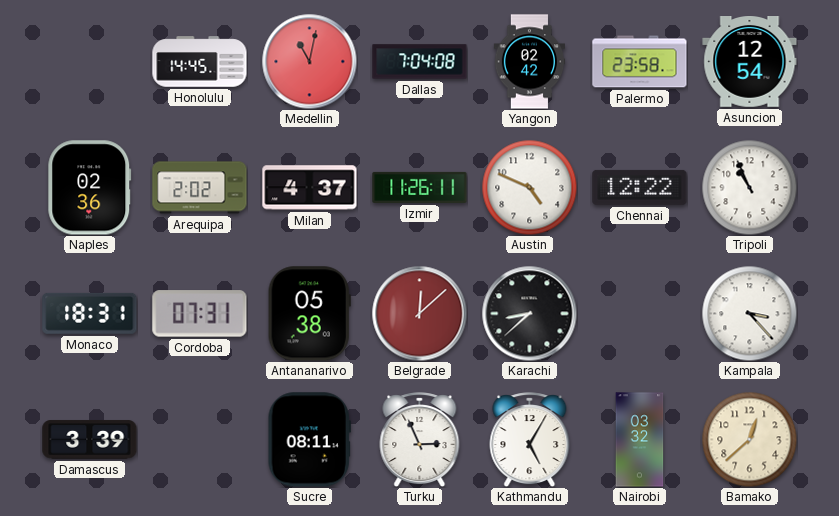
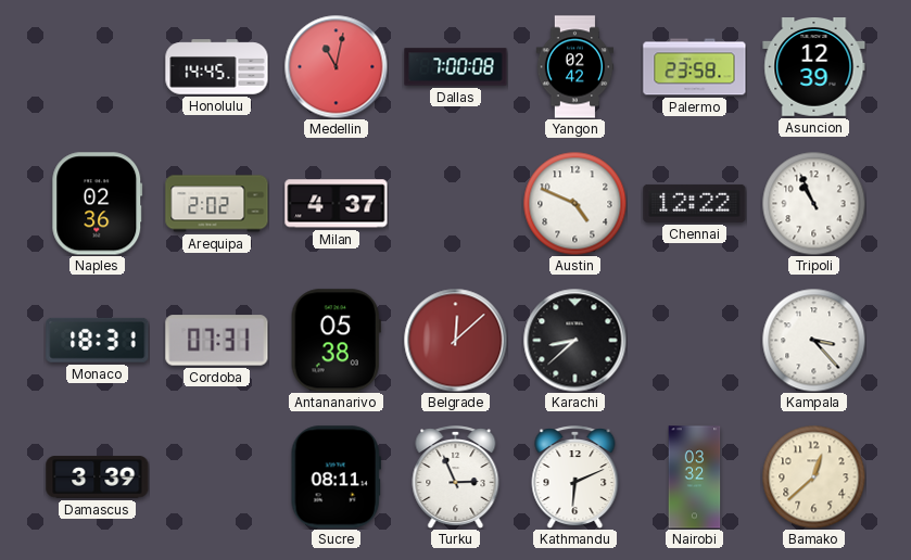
Dallas: 7:04 -> 7:00
Asuncion: 12:54 -> 12:39
Izmir: 11:26 -> none
Kathmandu: 5:05 -> 6:11
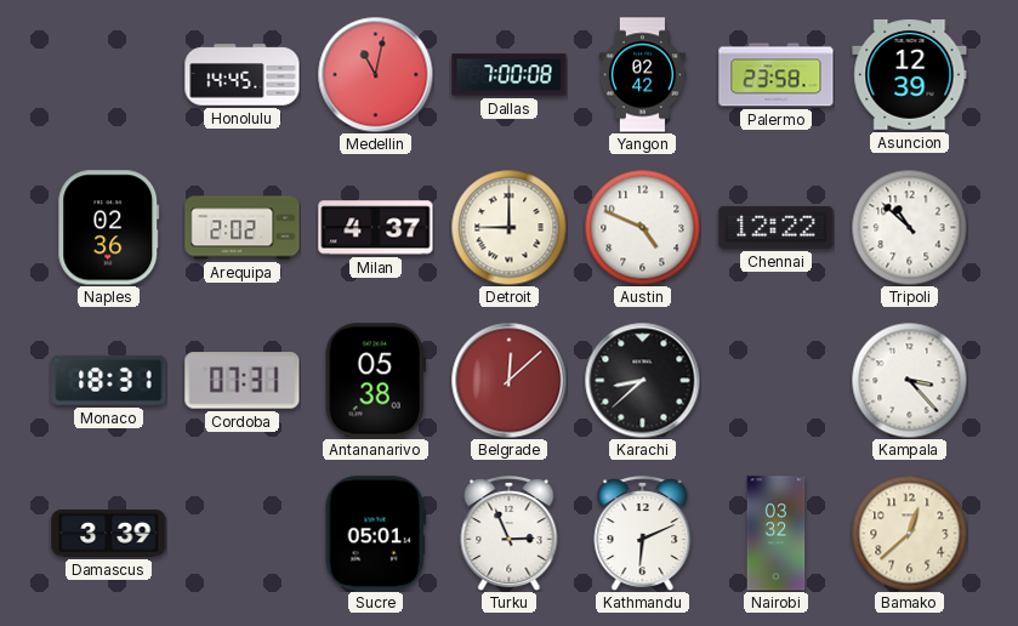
Detroit: none -> 9:00
Tripoli: 10:56 -> 10:52
Sucre: 08:11 -> 05:01
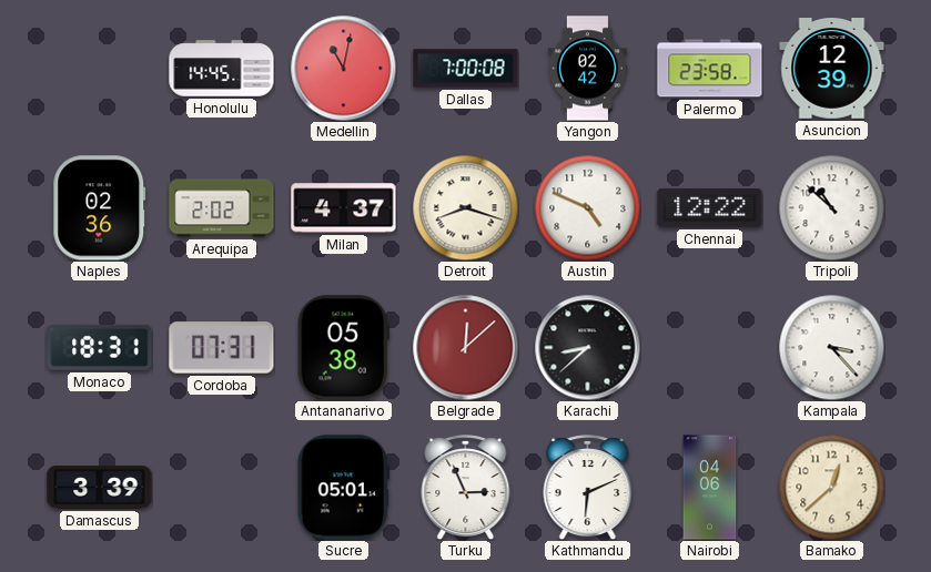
Detroit: 9:00 -> 8:18
Nairobi: 03:32 -> 04:06
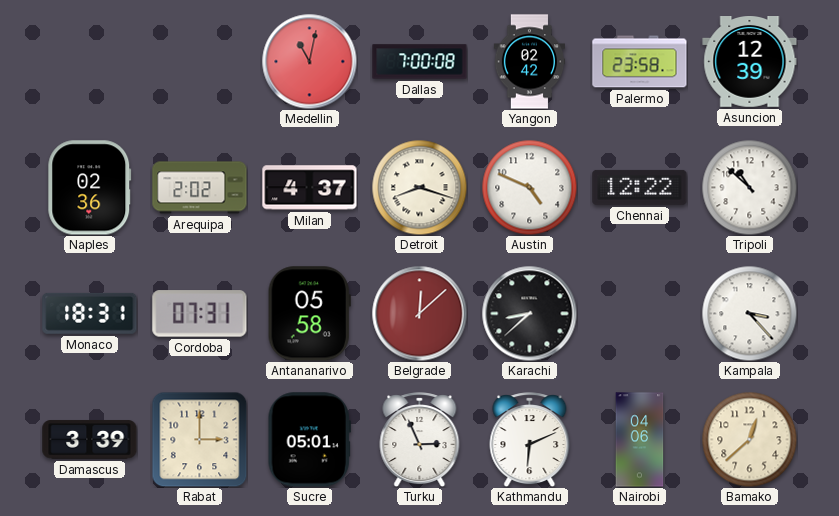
Honolulu: 14:45 -> none
Antananarivo: 05:38 -> 05:58
Rabat: none -> 3:00
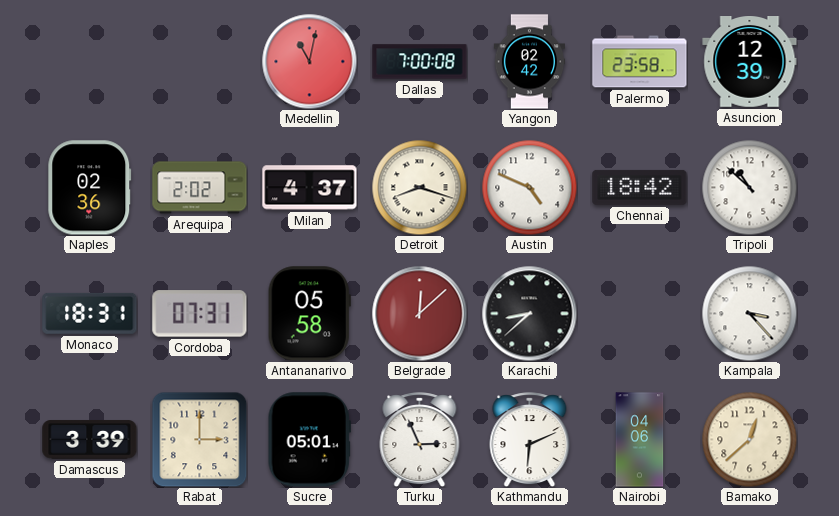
Chennai: 12:22 -> 18:42
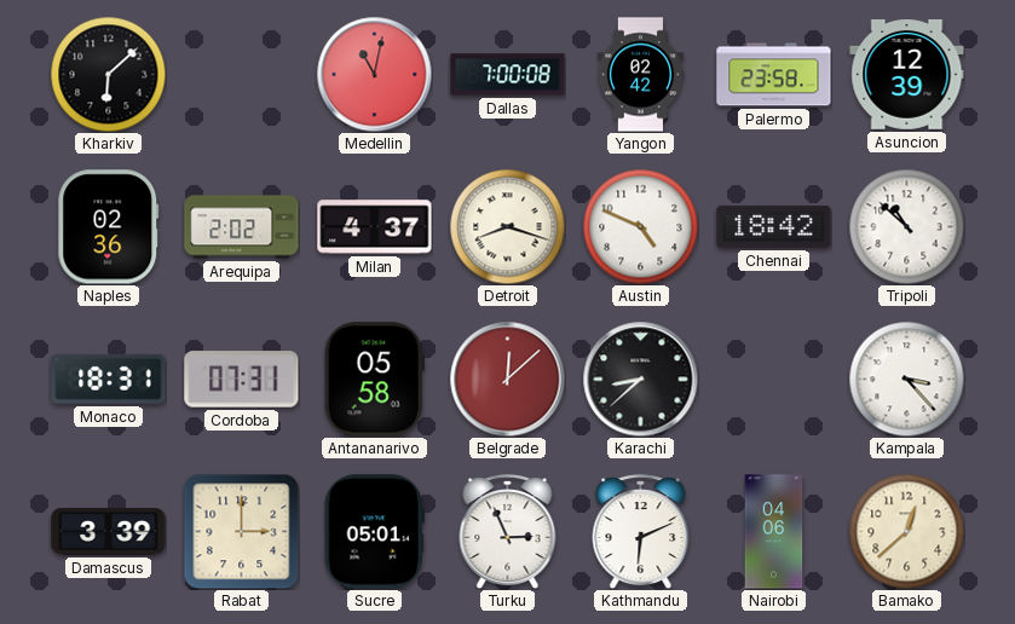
Kharkiv: none -> 6:08
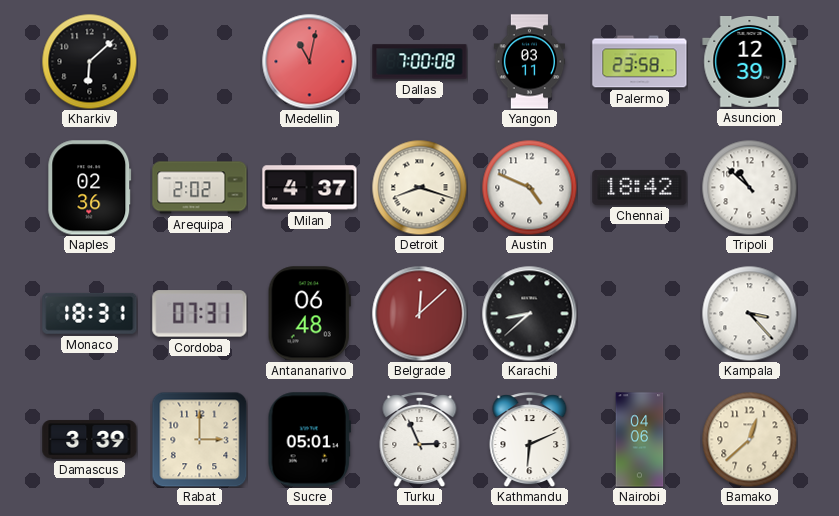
Yangon: 02:42 -> 03:11
Antananarivo: 05:58 -> 06:48
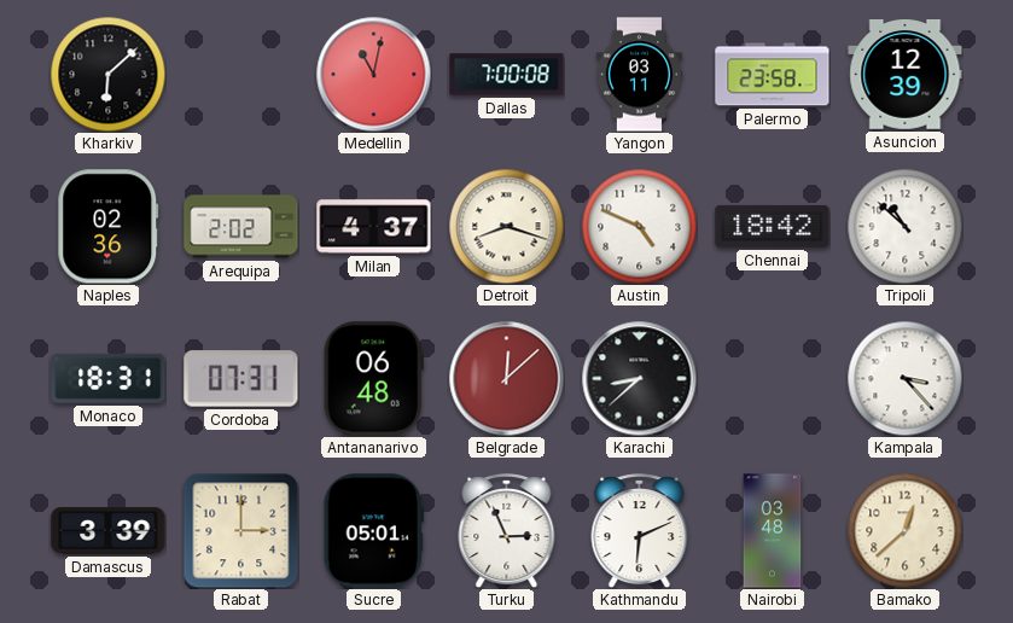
Nairobi: 04:06 -> 03:48
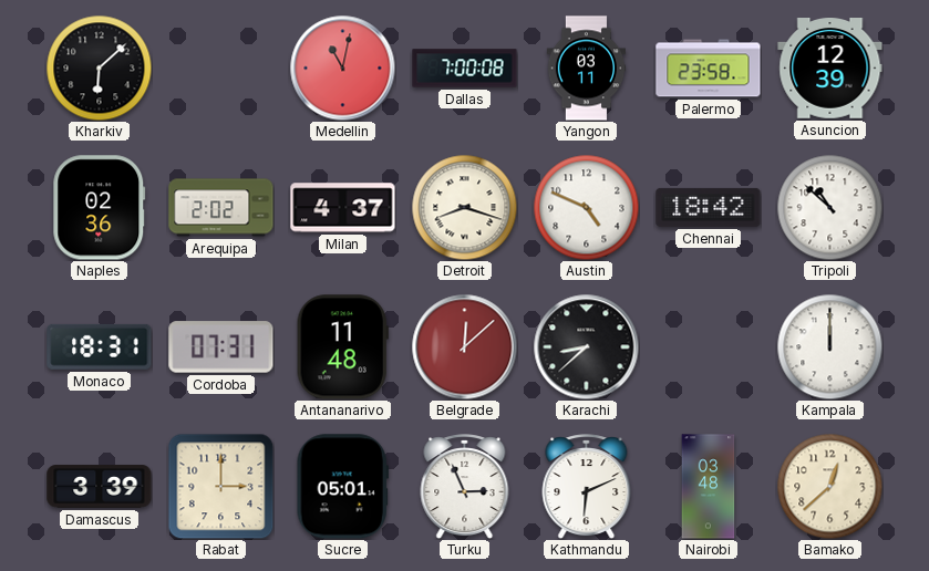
Antananarivo: 06:48 -> 11:48
Kampala: 3:23 -> 12:00
